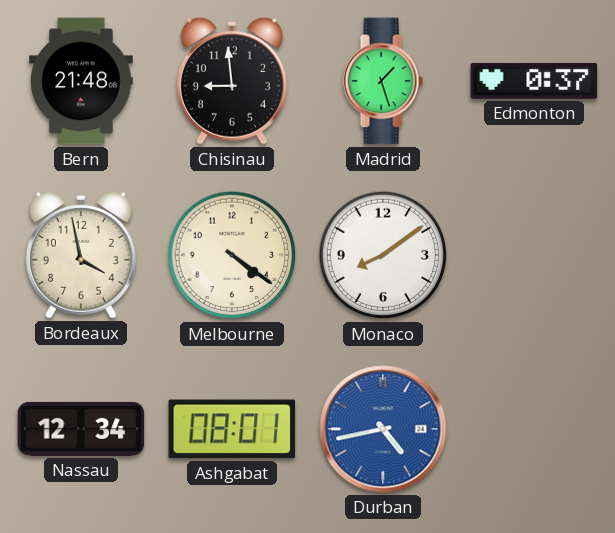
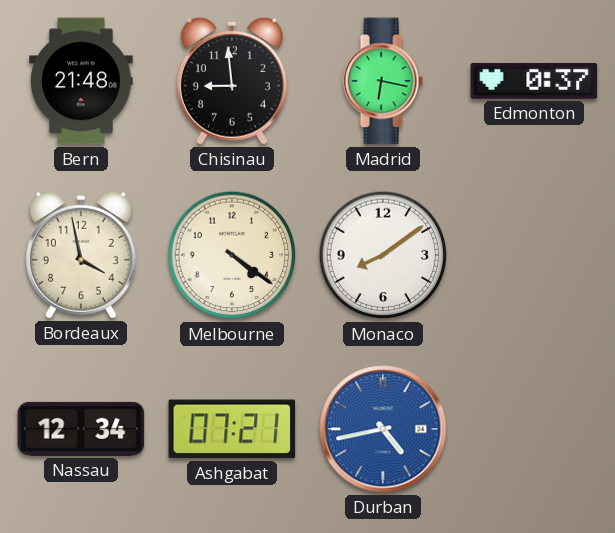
Madrid: 1:27 -> 6:17
Ashgabat: 08:01 -> 07:21
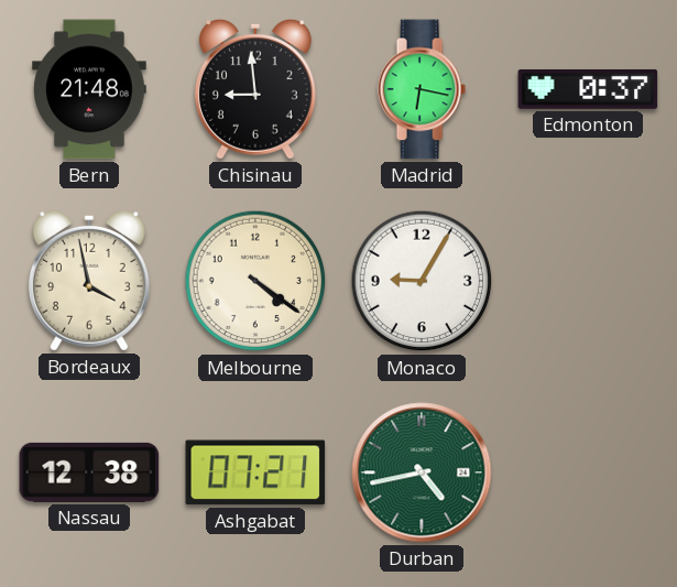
Monaco: 8:09 -> 9:05
Nassau: 12:34 -> 12:38
Durban dial: blue -> green
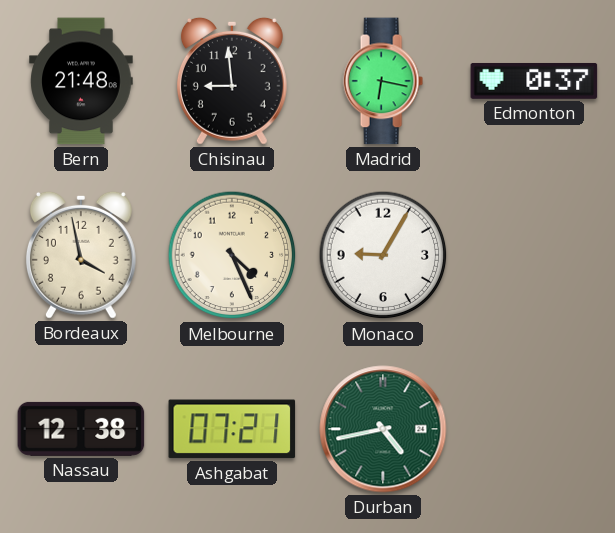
Melbourne: 4:21 -> 4:26
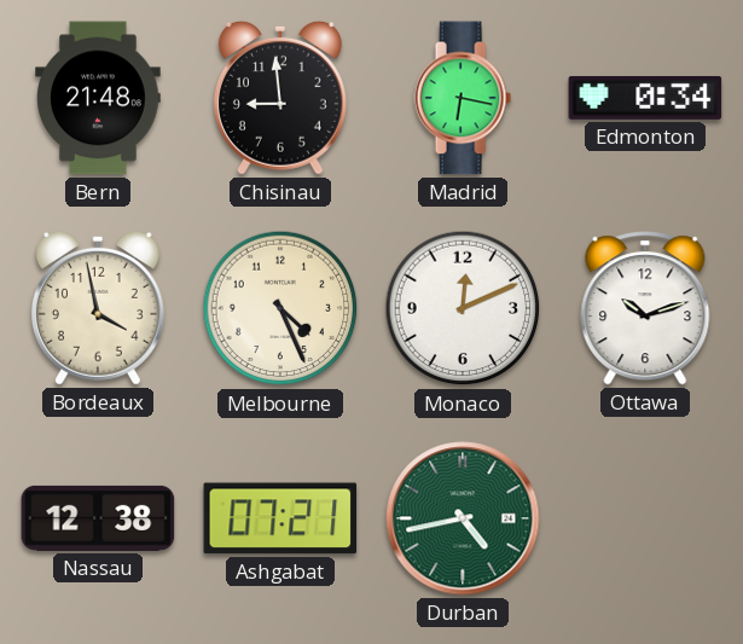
Edmonton: 0:37 -> 0:34
Monaco: 9:05 -> 12:11
Ottawa: none -> 10:12
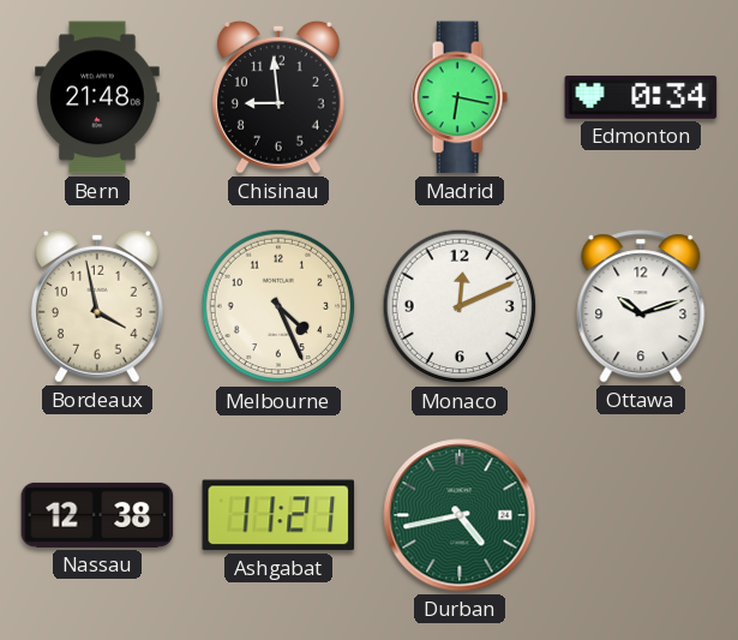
Ashgabat: 07:21 -> 11:21
